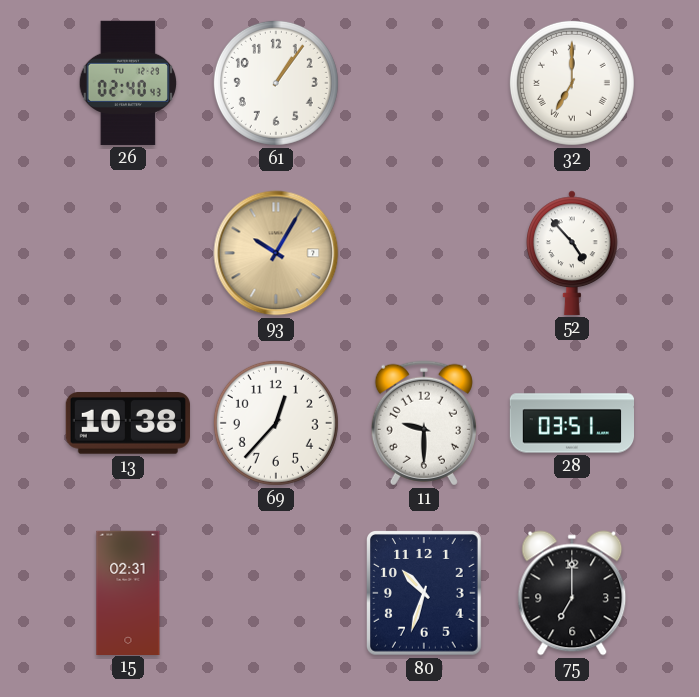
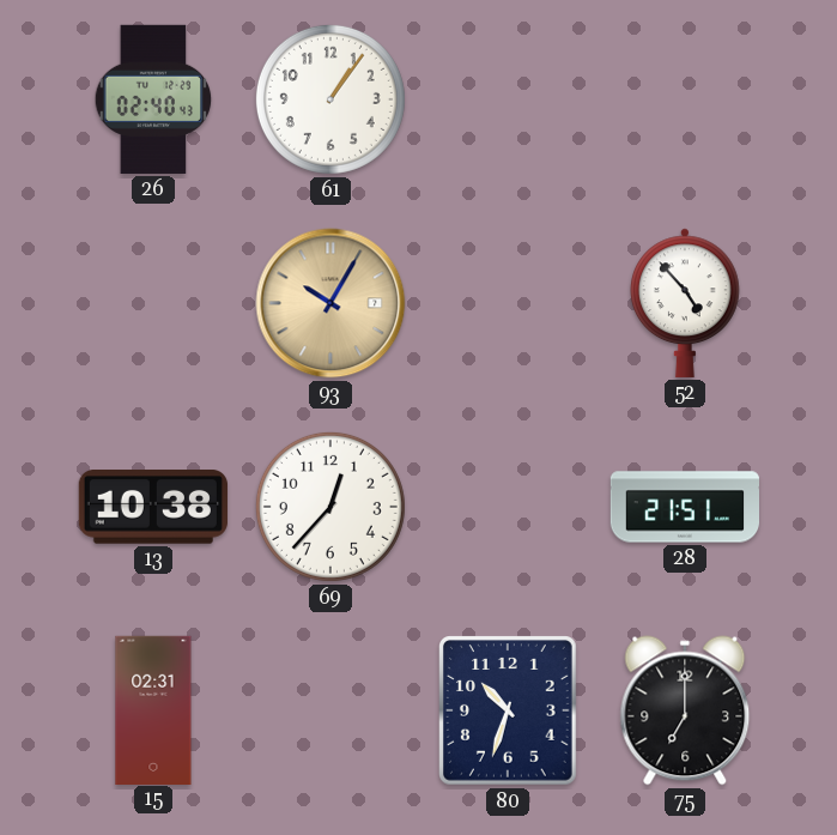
32: 7:00 -> none
11: 9:30 -> none
28: 03:51 -> 21:51
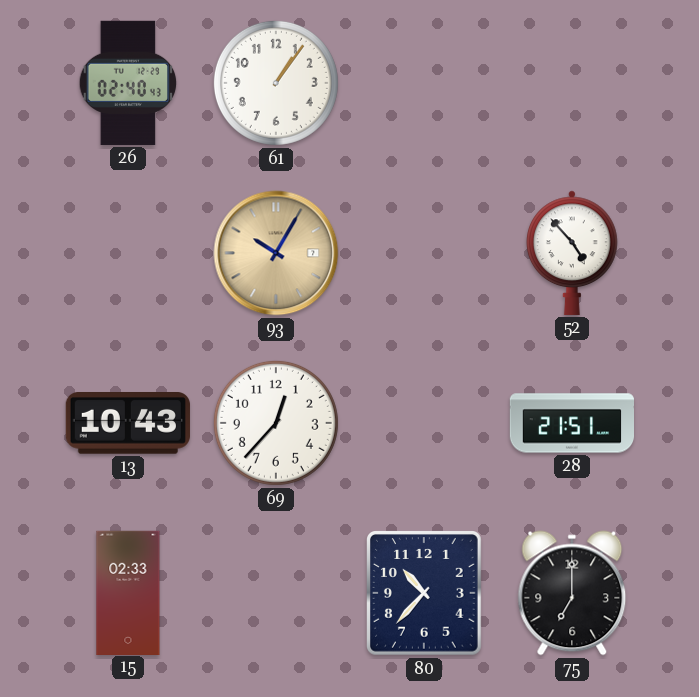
13: 10:38 -> 10:43
15: 02:31 -> 02:33
80: 10:33 -> 10:37
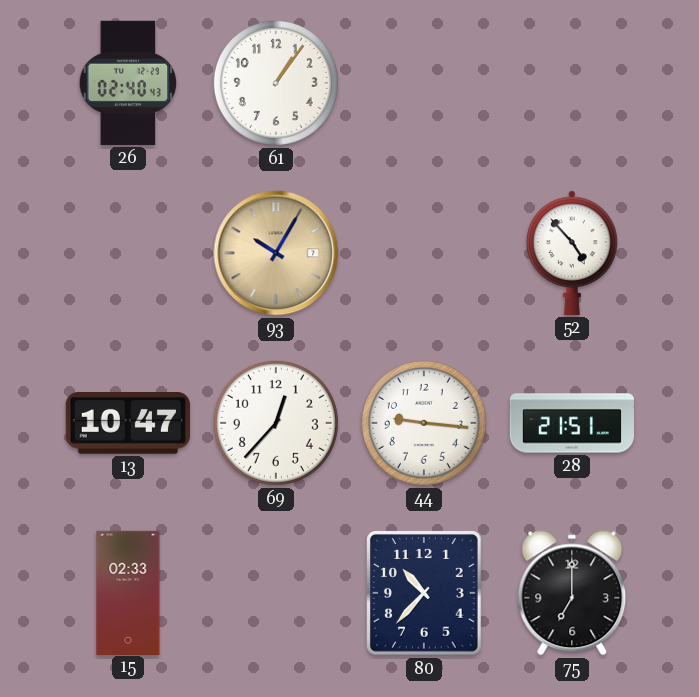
13: 10:43 -> 10:47
44: none -> 9:16
